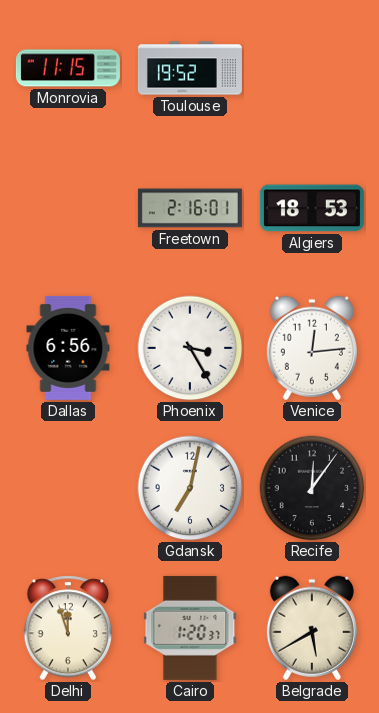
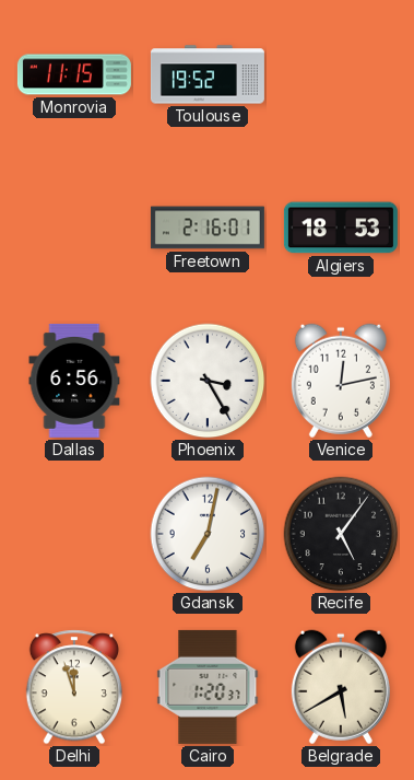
Venice: 12:14 -> 12:13
Recife: 12:06 -> 5:06
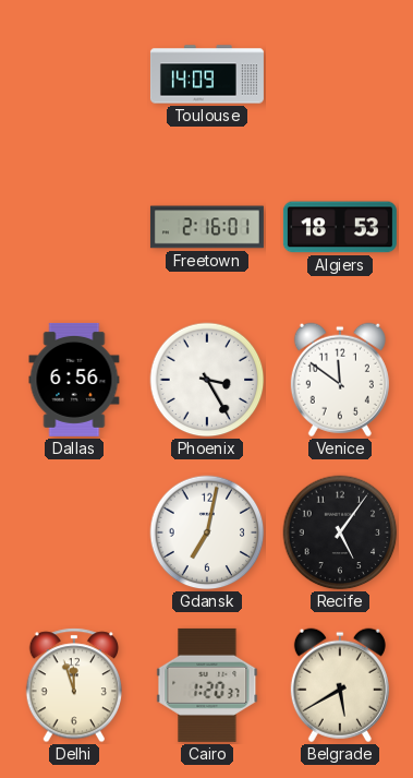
Monrovia: 11:15 -> none
Toulouse: 19:52 -> 14:09
Venice: 12:13 -> 11:51
